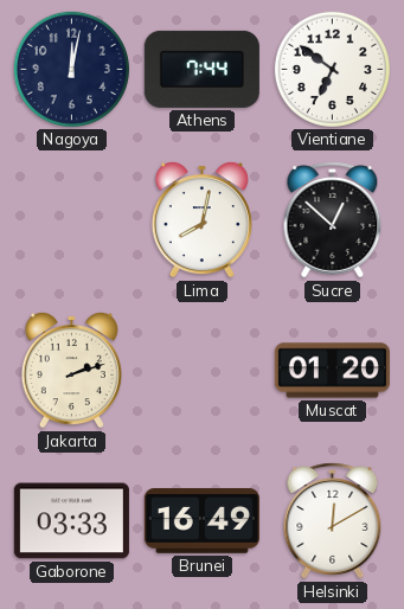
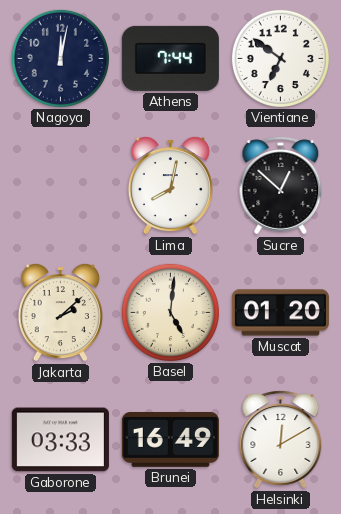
Jakarta: 2:12 -> 2:08
Basel: none -> 5:01
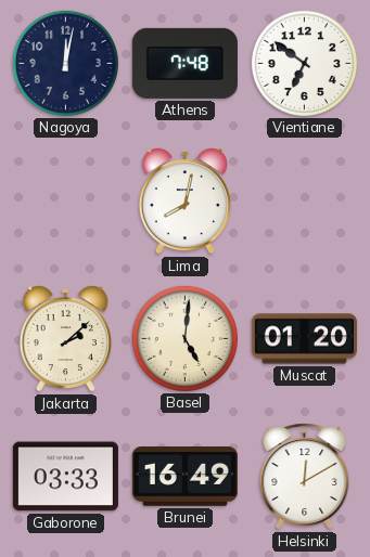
Athens: 7:44 -> 7:48
Sucre: 12:52 -> none
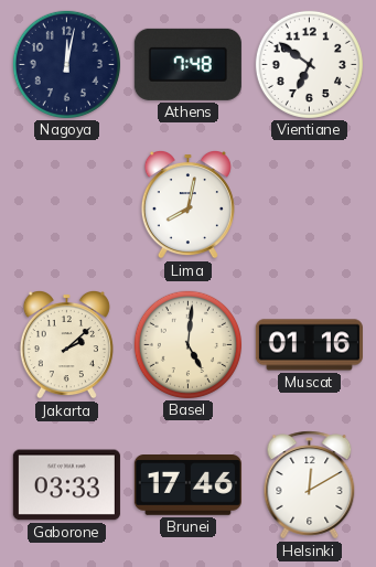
Muscat: 01:20 -> 01:16
Brunei: 16:49 -> 17:46
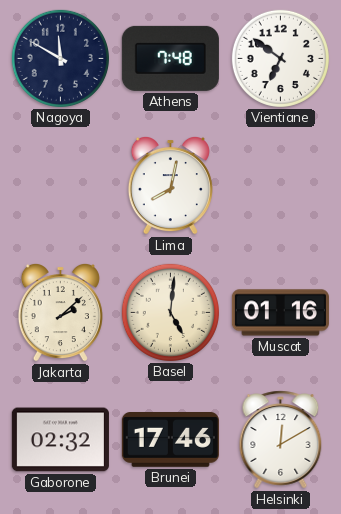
Nagoya: 12:02 -> 11:50
Gaborone: 03:33 -> 02:32
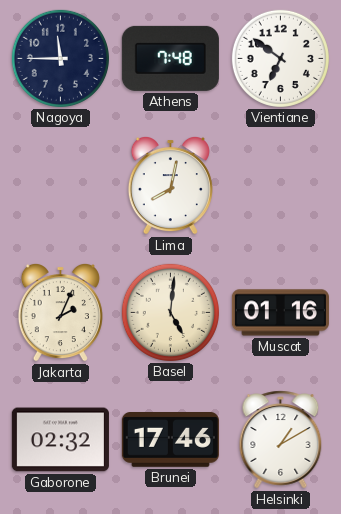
Nagoya: 11:50 -> 11:45
Jakarta: 2:08 -> 2:04
Helsinki: 12:10 -> 1:10
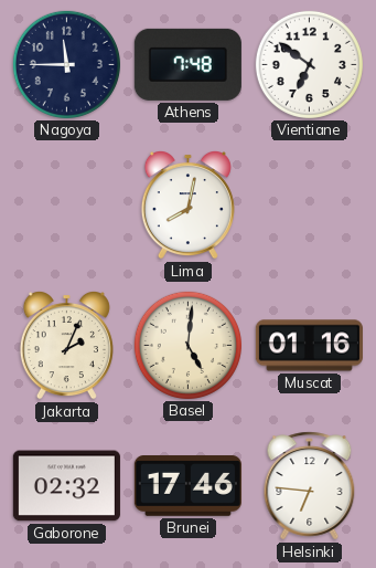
Helsinki: 1:10 -> 6:46
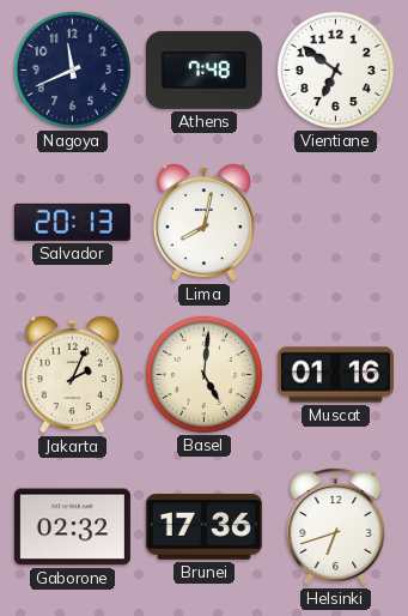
Nagoya: 11:45 -> 11:41
Salvador: none -> 20:13
Brunei: 17:46 -> 17:36
Helsinki: 6:46 -> 6:42
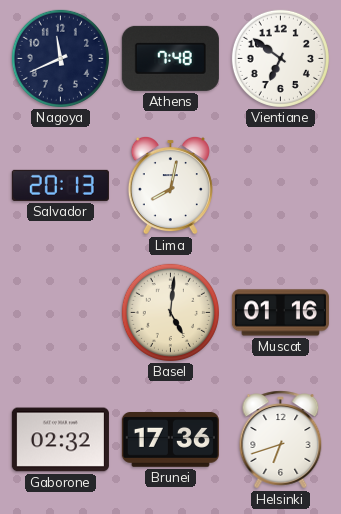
Jakarta: 2:04 -> none
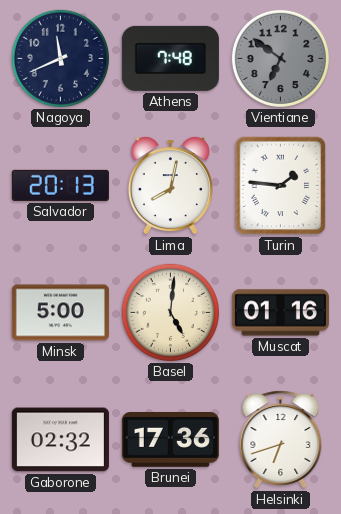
Vientiane dial: white -> grey
Turin: none -> 1:46
Minsk: none -> 5:00
